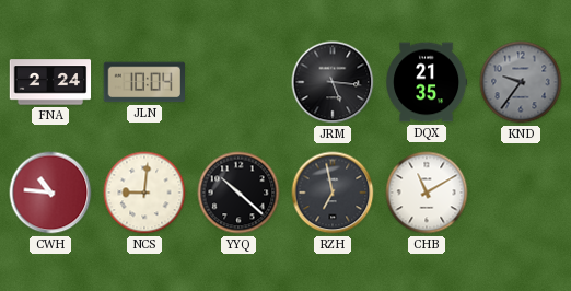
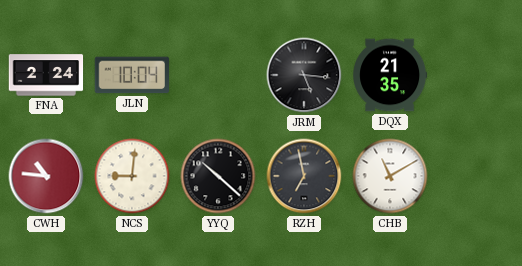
KND: 9:36 -> none
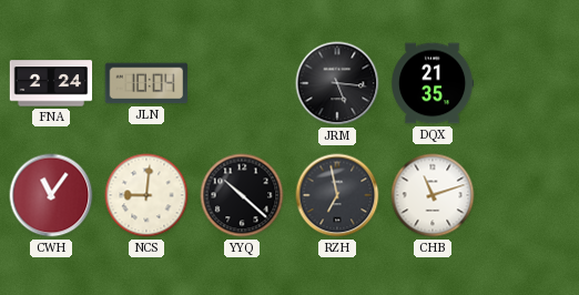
CWH: 10:46 -> 11:06
CHB: 11:10 -> 11:12
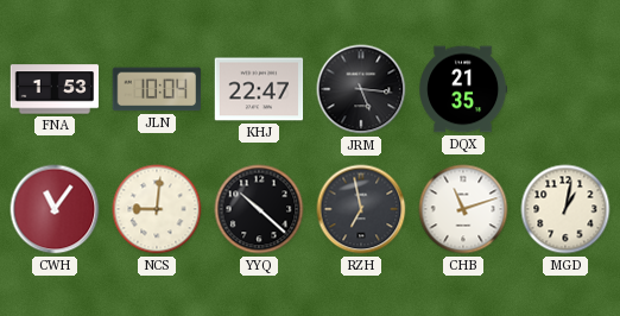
FNA: 2:24 -> 1:53
KHJ: none -> 22:47
MGD: none -> 1:02
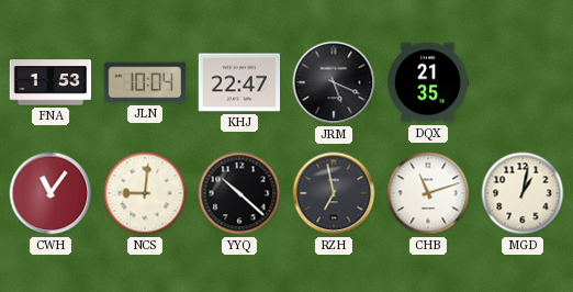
JRM: 5:16 -> 5:19
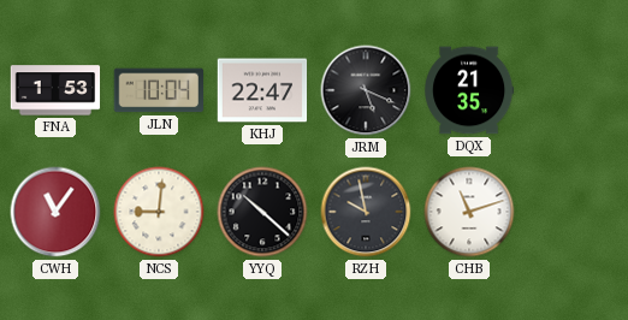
RZH: 6:58 -> 9:58
MGD: 1:02 -> none
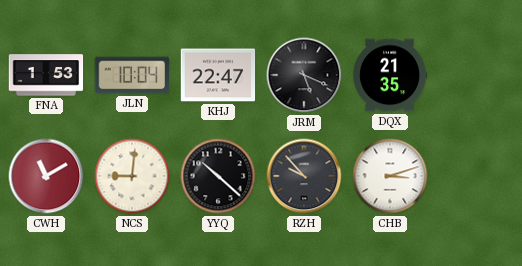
CWH: 11:06 -> 11:10
RZH: 9:58 -> 9:53
CHB: 11:12 -> 3:12
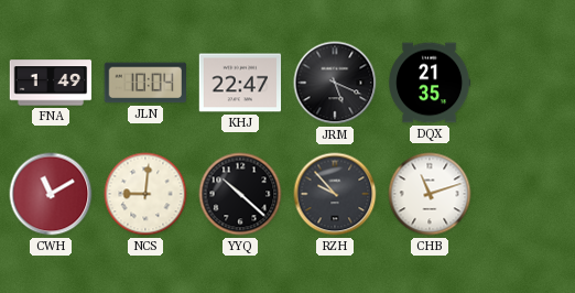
FNA: 1:53 -> 1:49
CHB: 3:12 -> 11:12
